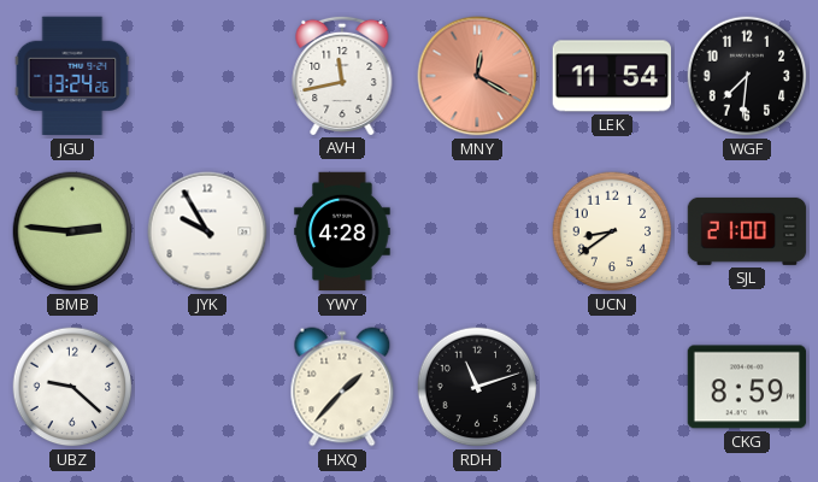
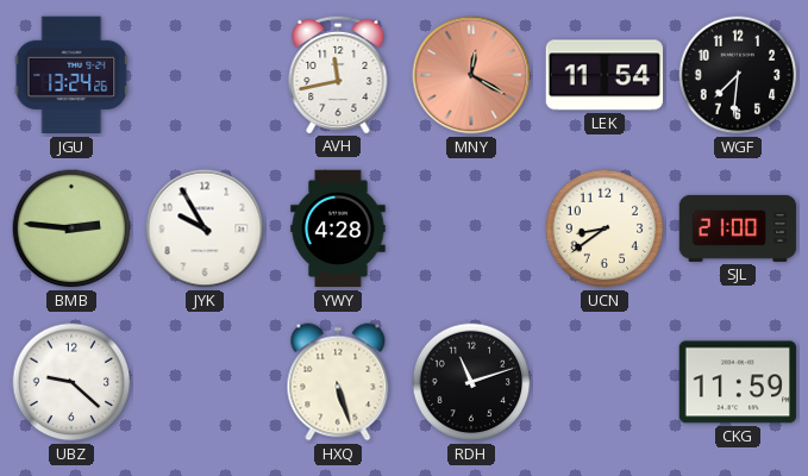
HXQ: 1:37 -> 5:27
CKG: 8:59 -> 11:59
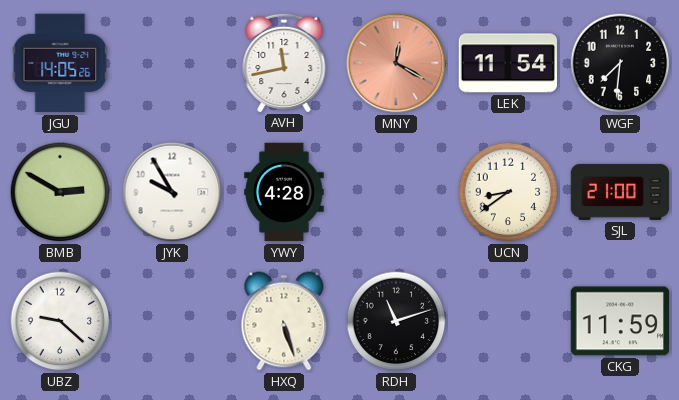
JGU: 13:24 -> 14:05
BMB: 2:46 -> 2:50
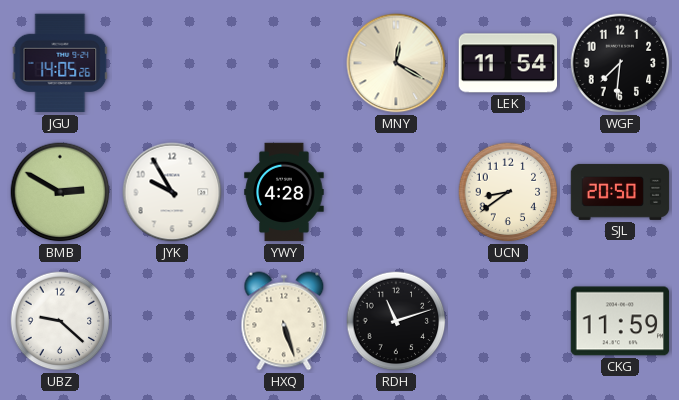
AVH: 11:43 -> none
MNY dial: salmon -> cream
SJL: 21:00 -> 20:50
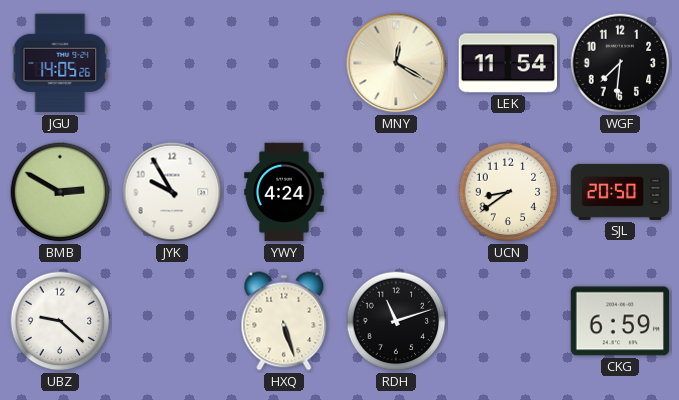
YWY: 4:28 -> 4:24
CKG: 11:59 -> 6:59
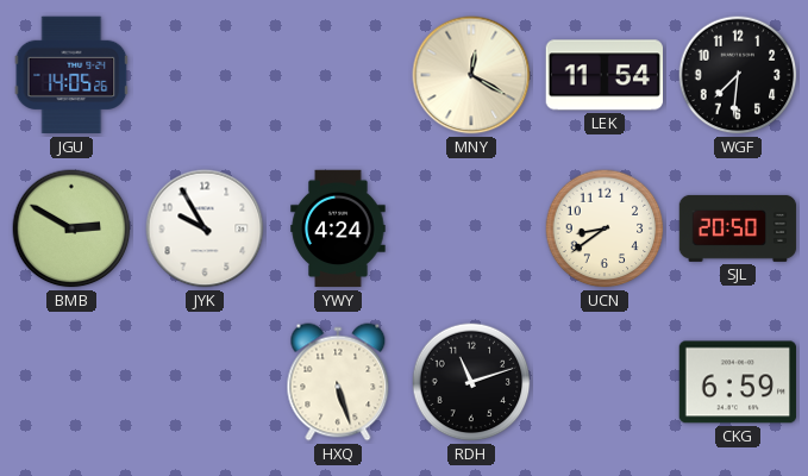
UBZ: 9:22 -> none
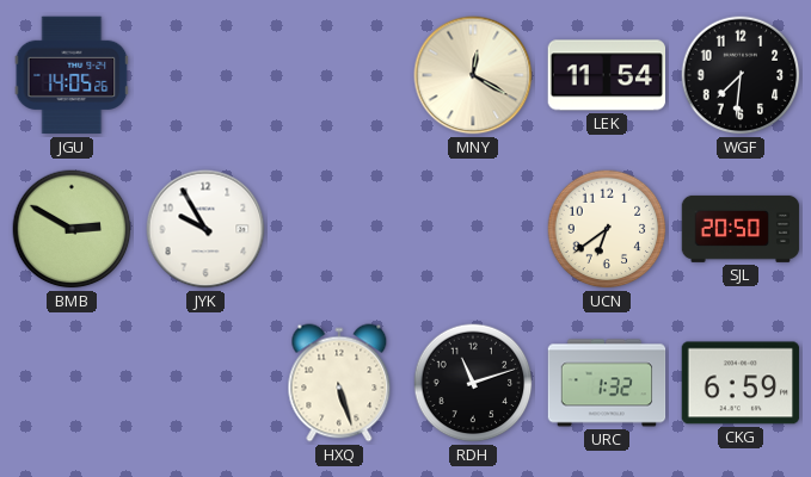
YWY: 4:24 -> none
UCN: 8:39 -> 6:39
URC: none -> 1:32
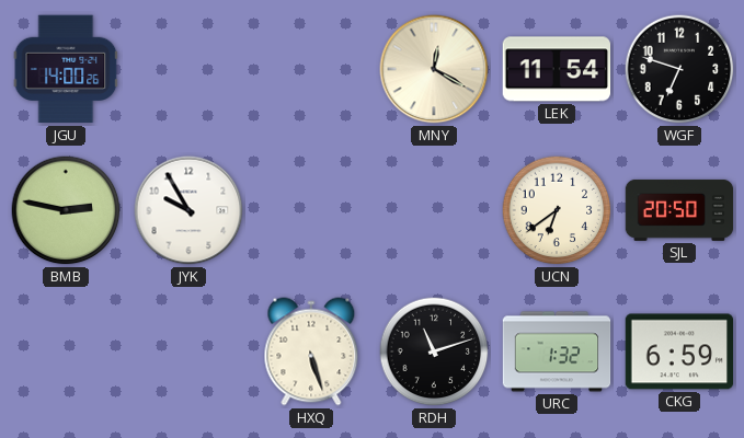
JGU: 14:05 -> 14:00
WGF: 7:31 -> 6:48
BMB: 2:50 -> 2:47
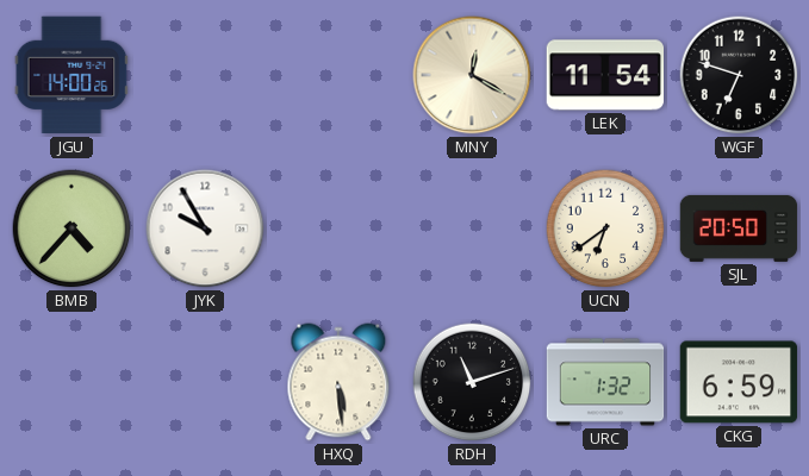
BMB: 2:47 -> 4:37
HXQ: 5:27 -> 5:29
